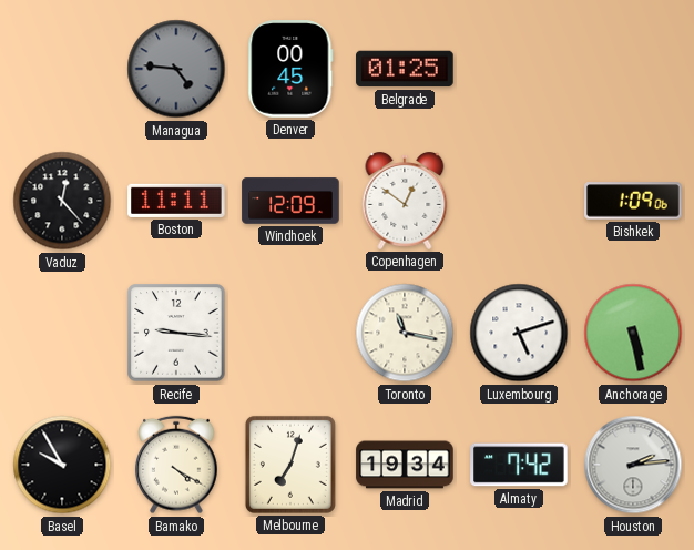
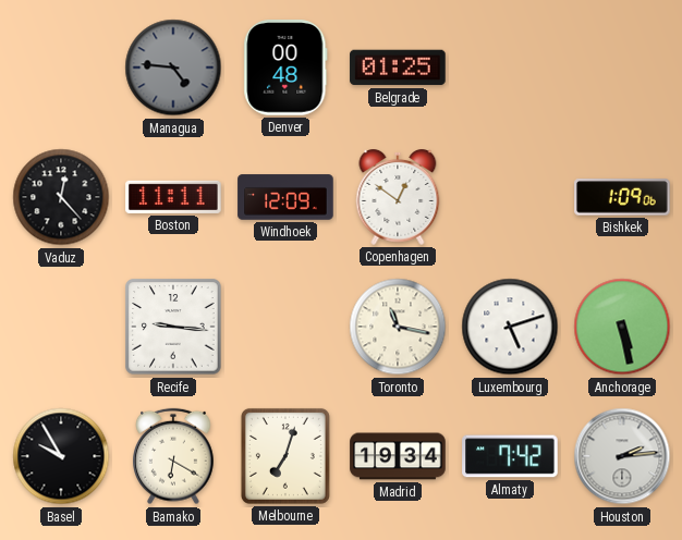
Denver: 00:45 -> 00:48
Bamako: 4:20 -> 6:20
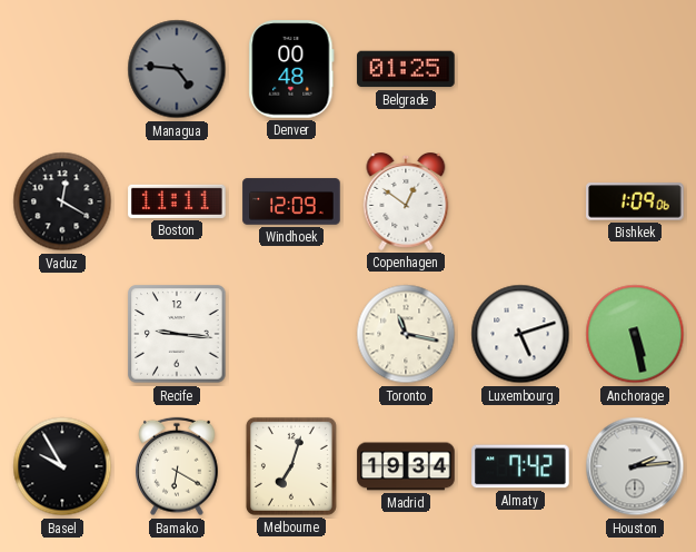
Vaduz: 12:23 -> 12:20
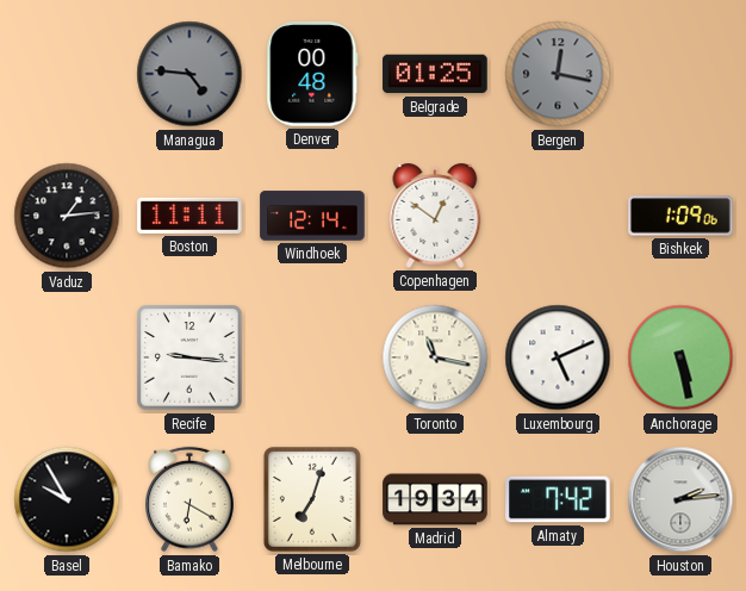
Bergen: none -> 12:17
Vaduz: 12:20 -> 1:14
Windhoek: 12:09 -> 12:14
Luxembourg: 5:12 -> 5:11
